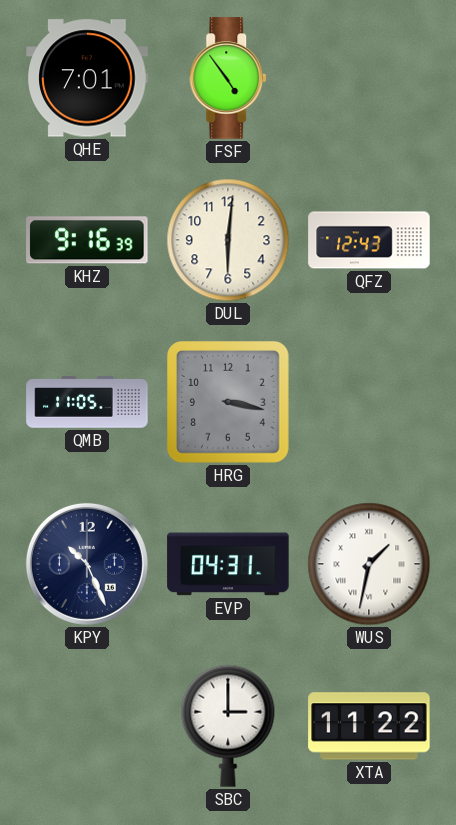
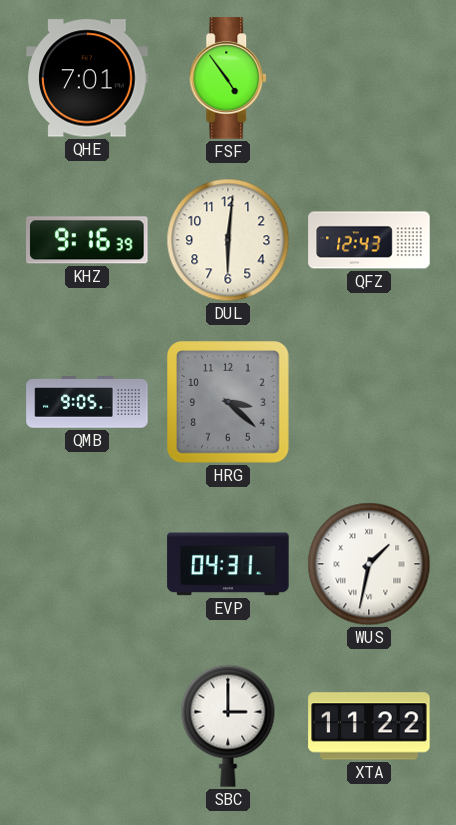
QMB: 11:05 -> 9:05
HRG: 3:17 -> 3:22
KPY: 10:26 -> none
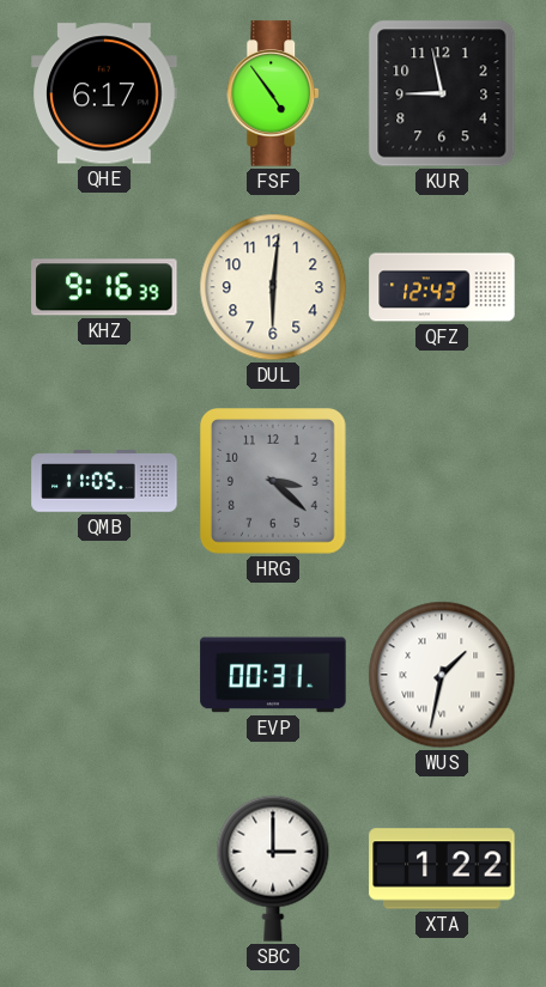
QHE: 7:01 -> 6:17
KUR: none -> 8:58
QMB: 9:05 -> 11:05
EVP: 04:31 -> 00:31
XTA: 11:22 -> 1:22
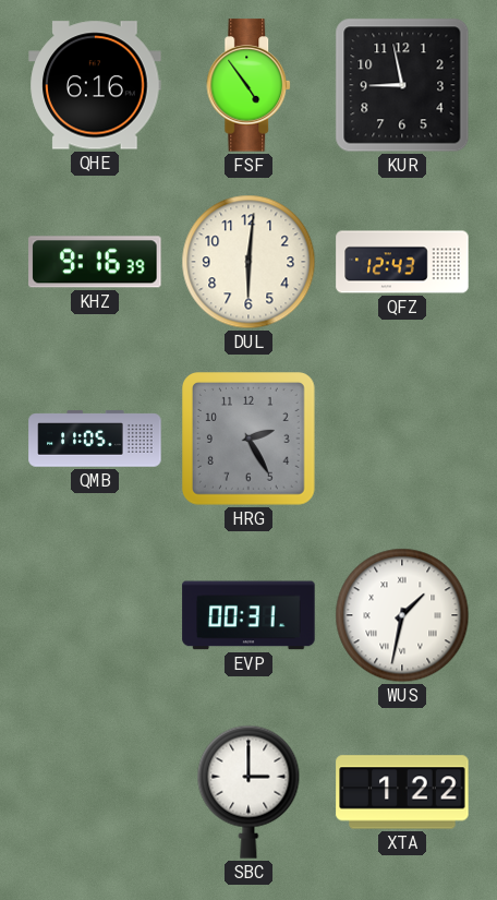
QHE: 6:17 -> 6:16
HRG: 3:22 -> 2:25
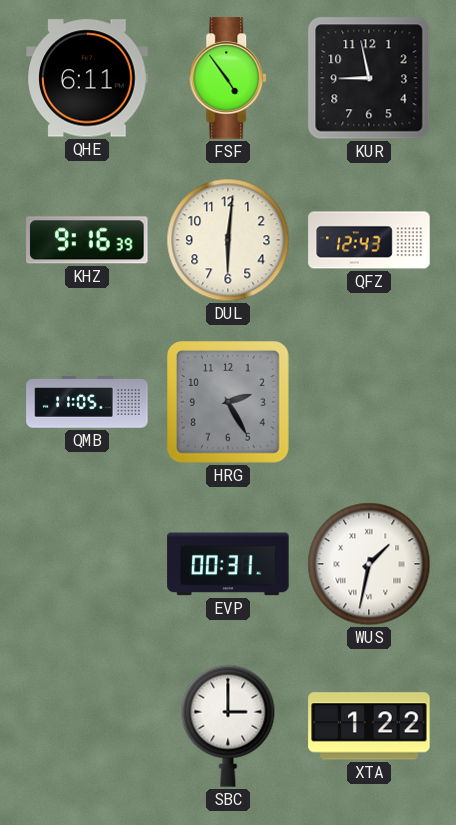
QHE: 6:16 -> 6:11
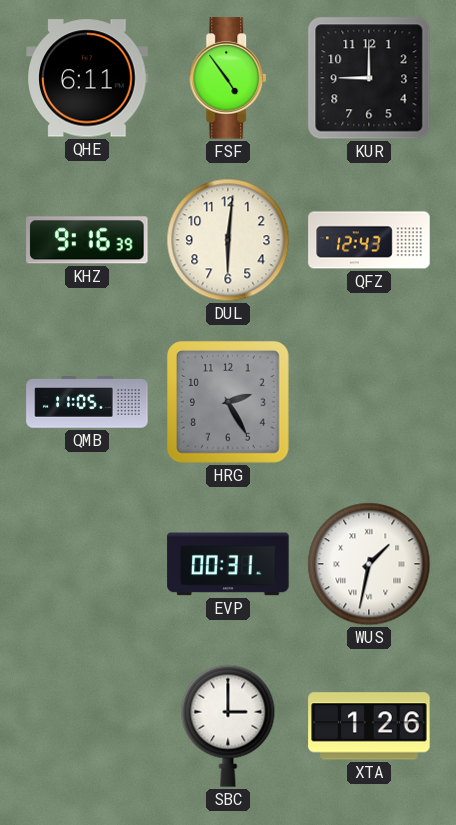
KUR: 8:58 -> 9:00
XTA: 1:22 -> 1:26
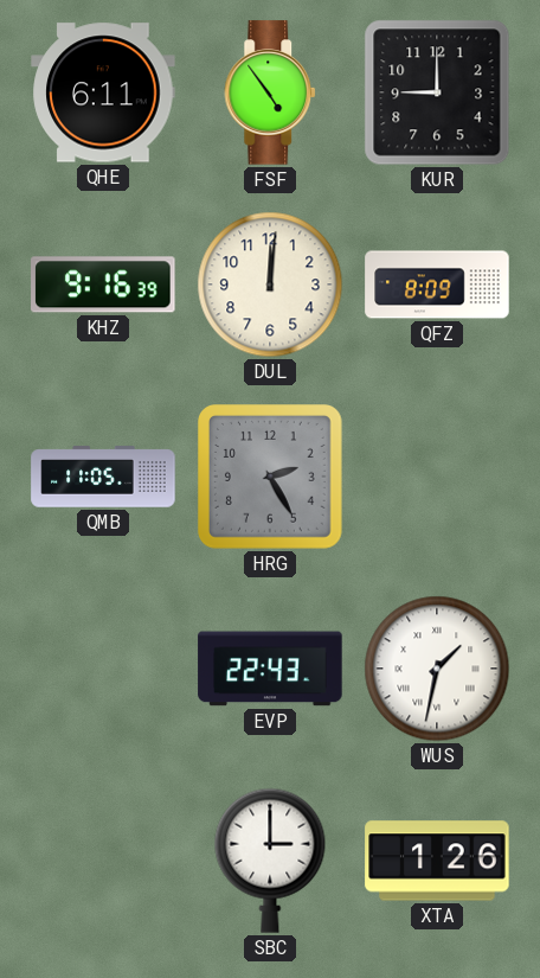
DUL: 6:01 -> 12:01
QFZ: 12:43 -> 8:09
EVP: 00:31 -> 22:43
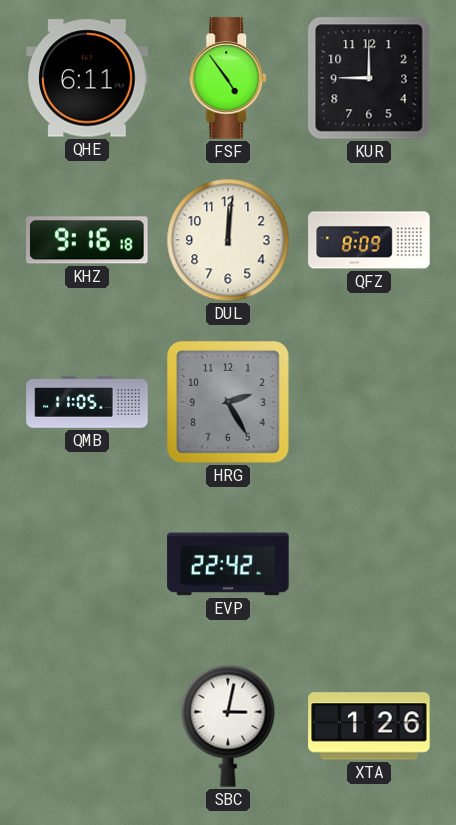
KHZ: 9:16:39 -> 9:16:18
EVP: 22:43 -> 22:42
WUS: 1:32 -> none
SBC: 3:00 -> 3:02
